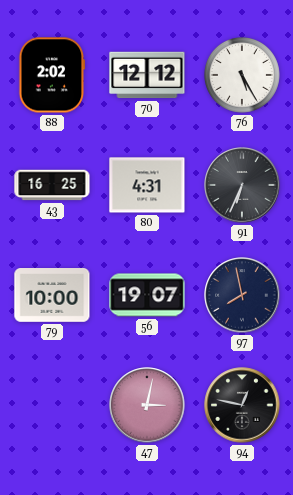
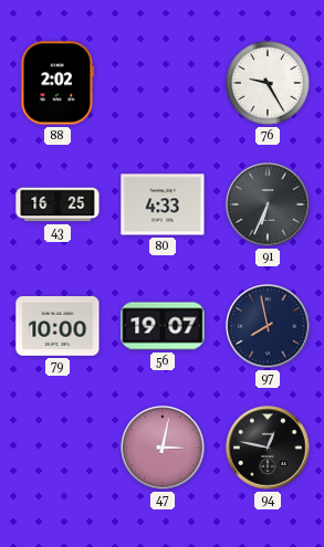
70: 12:12 -> none
76: 5:25 -> 9:25
80: 4:31 -> 4:33
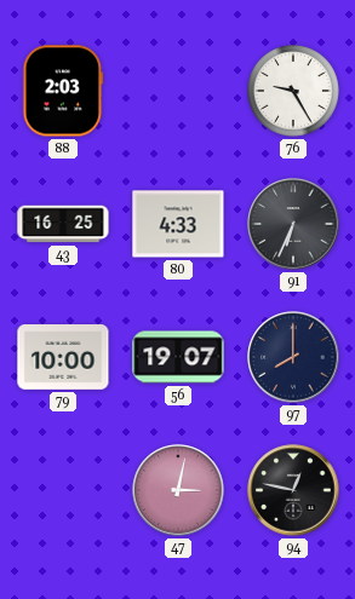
88: 2:02 -> 2:03
97: 7:58 -> 8:00
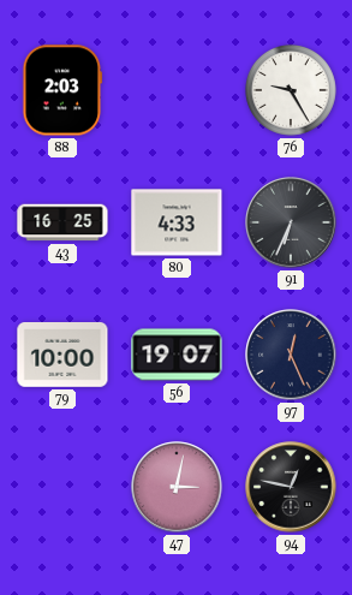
97: 8:00 -> 12:26
